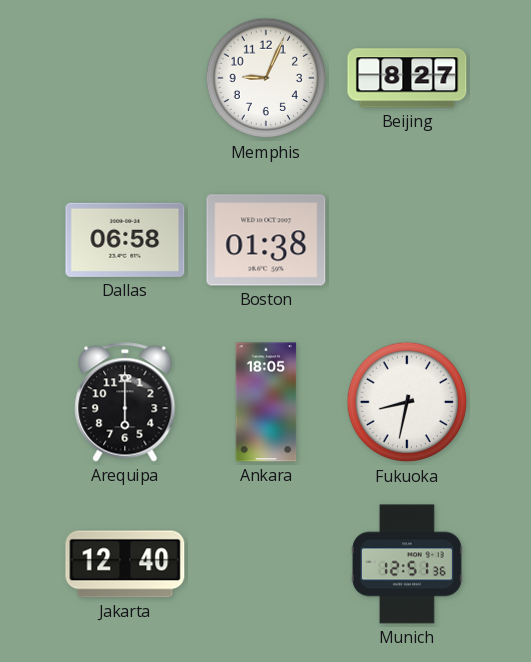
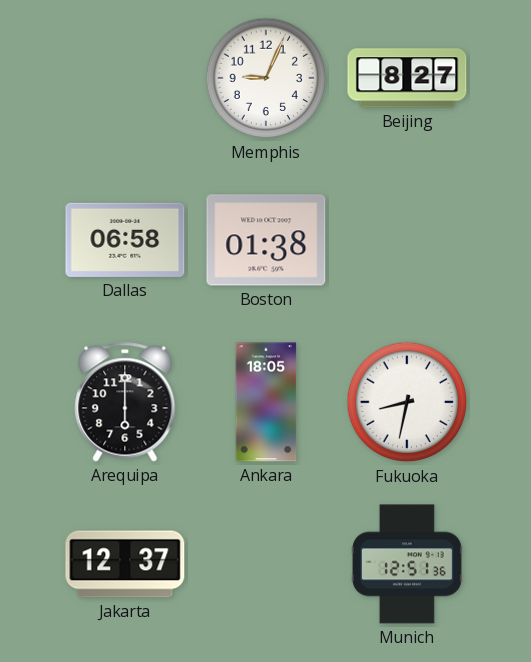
Jakarta: 12:40 -> 12:37
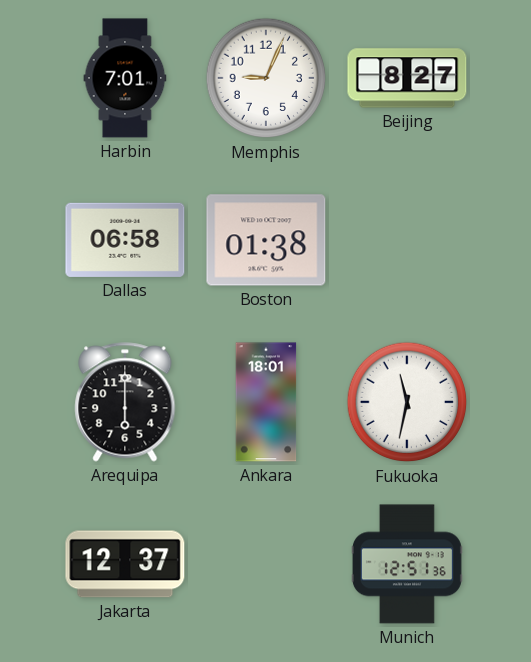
Harbin: none -> 7:01
Ankara: 18:05 -> 18:01
Fukuoka: 8:32 -> 11:32
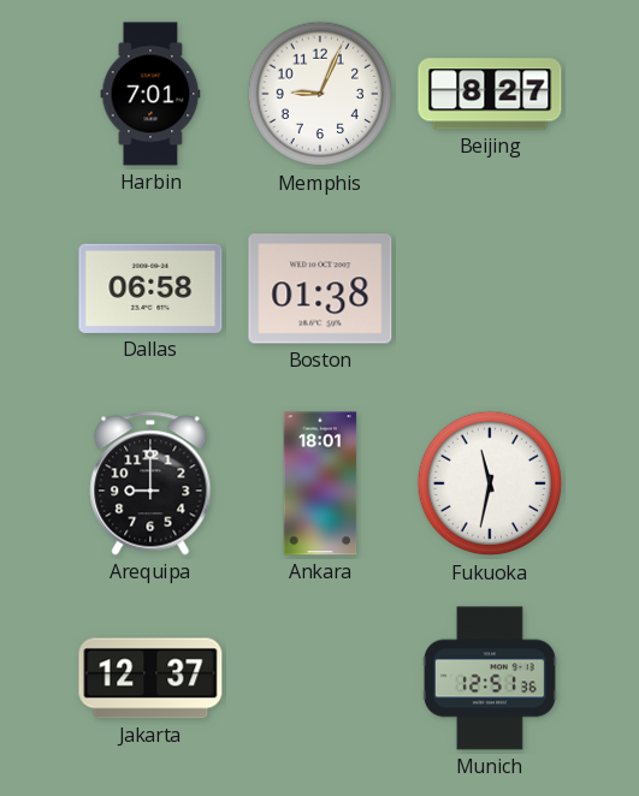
Arequipa: 6:00 -> 9:00
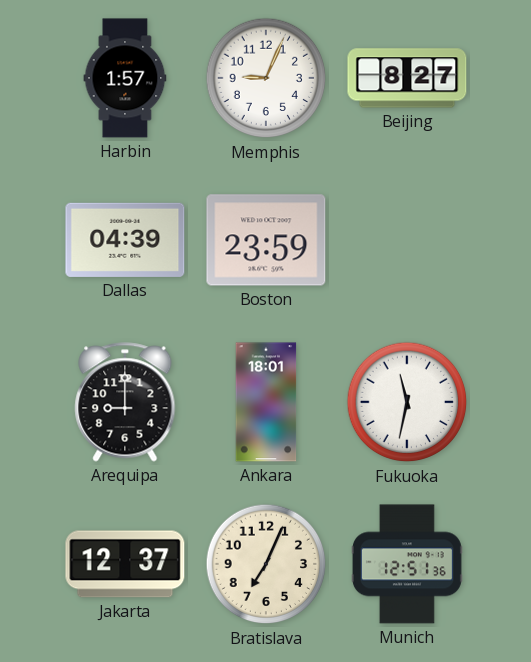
Harbin: 7:01 -> 1:57
Dallas: 06:58 -> 04:39
Boston: 01:38 -> 23:59
Bratislava: none -> 7:04
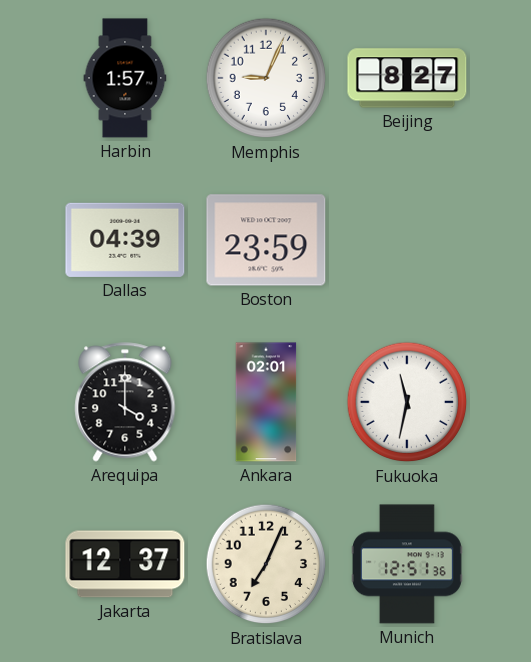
Arequipa: 9:00 -> 4:00
Ankara: 18:01 -> 02:01
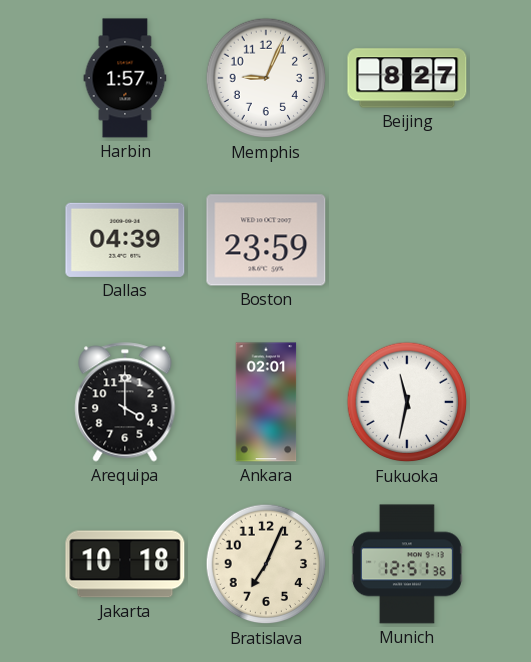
Jakarta: 12:37 -> 10:18
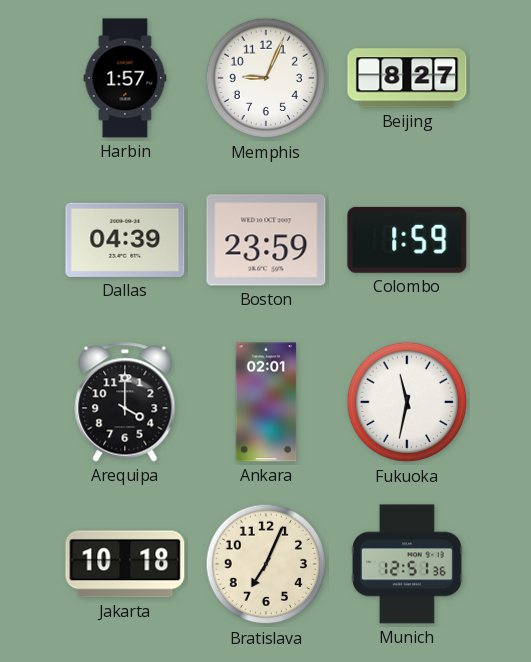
Colombo: none -> 1:59
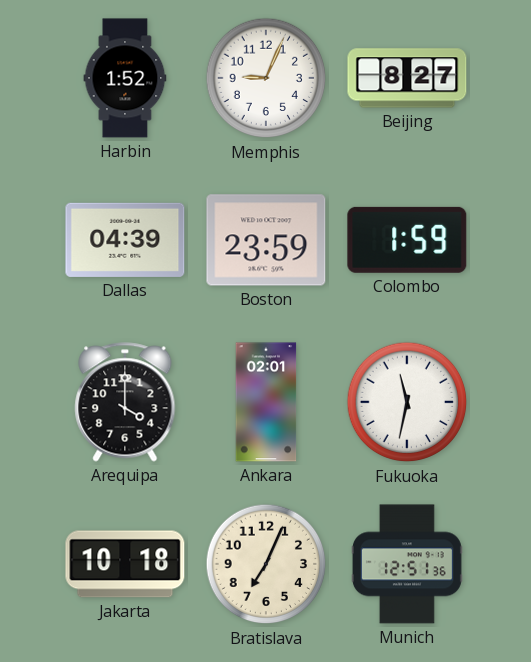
Harbin: 1:57 -> 1:52
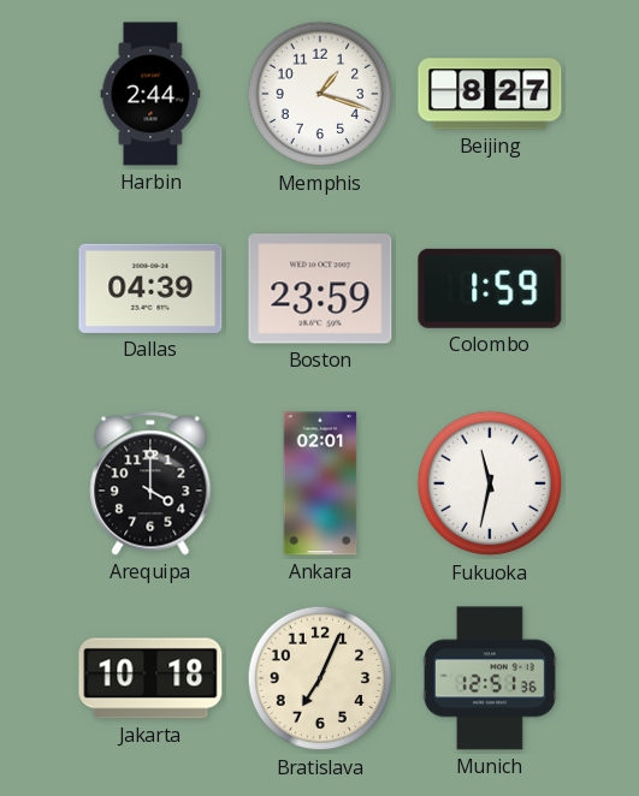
Harbin: 1:52 -> 2:44
Memphis: 9:04 -> 1:18
